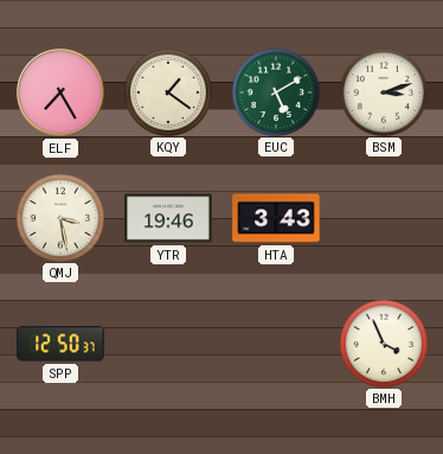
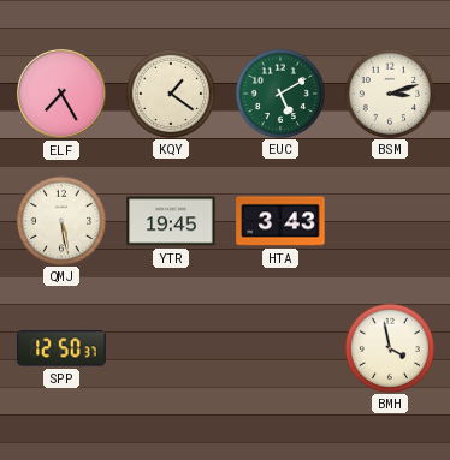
QMJ: 3:28 -> 5:28
YTR: 19:46 -> 19:45
BMH: 3:56 -> 3:58
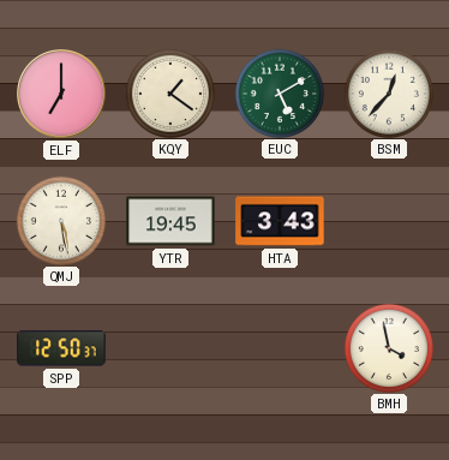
ELF: 7:25 -> 7:00
BSM: 3:12 -> 12:37
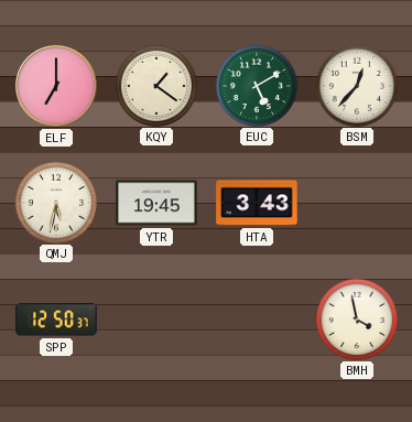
QMJ: 5:28 -> 5:32
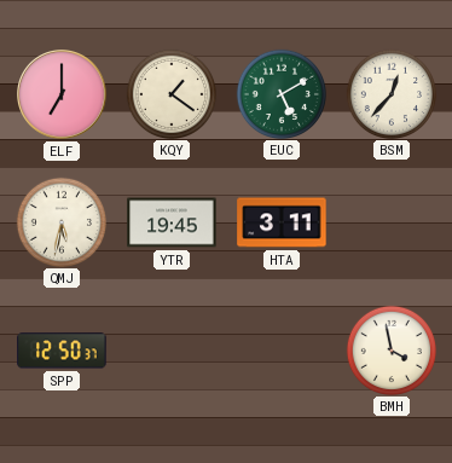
HTA: 3:43 -> 3:11
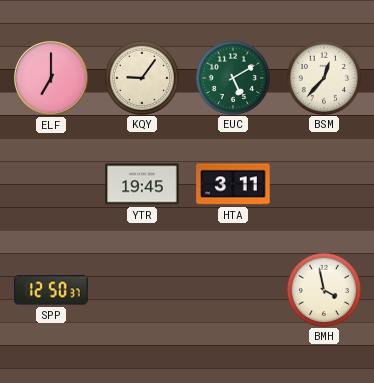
KQY: 1:21 -> 9:06
QMJ: 5:32 -> none
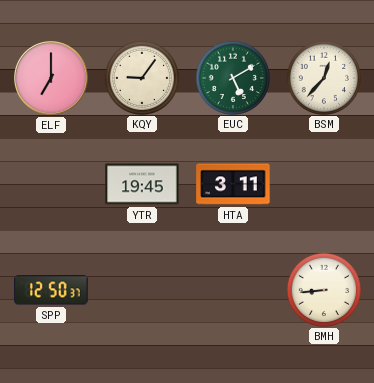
BMH: 3:58 -> 8:44
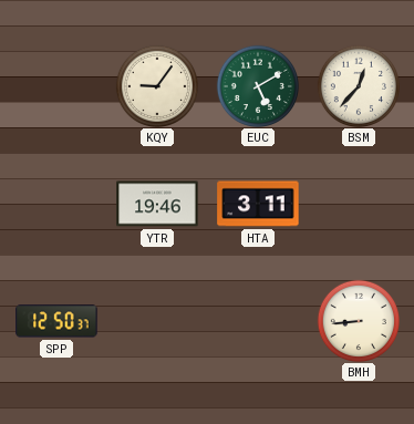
ELF: 7:00 -> none
YTR: 19:45 -> 19:46
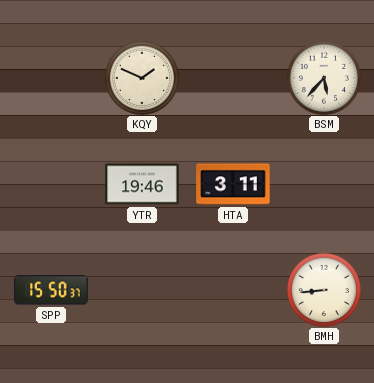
KQY: 9:06 -> 1:49
EUC: 5:10 -> none
BSM: 12:37 -> 5:37
SPP: 12:50 -> 15:50
